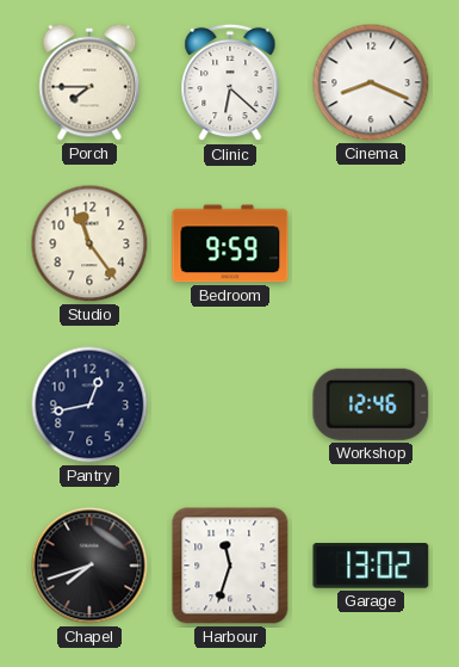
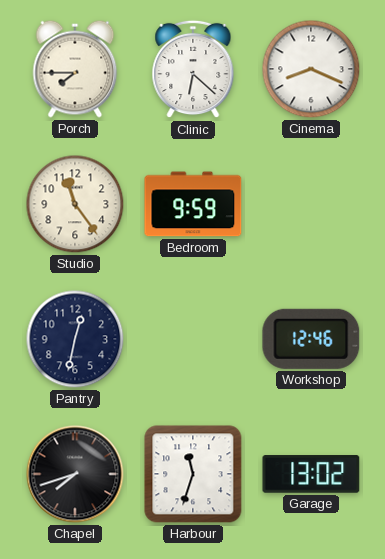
Pantry: 12:43 -> 12:32
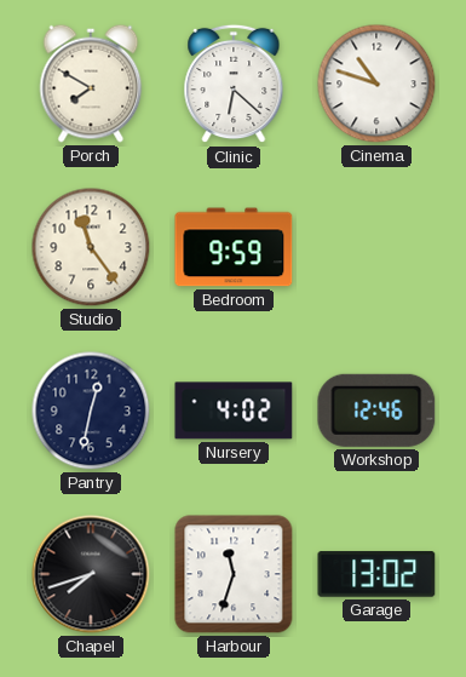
Porch: 7:45 -> 7:50
Cinema: 8:19 -> 10:48
Nursery: none -> 4:02
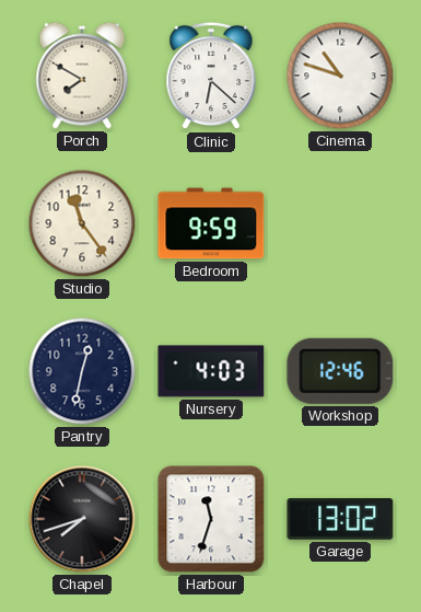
Nursery: 4:02 -> 4:03
